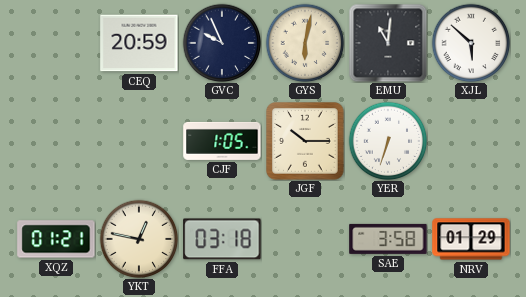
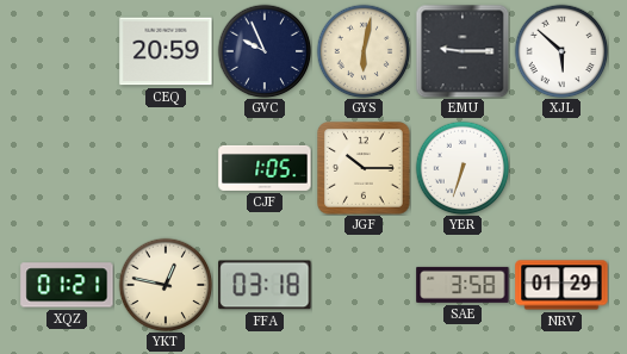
EMU: 11:01 -> 9:15
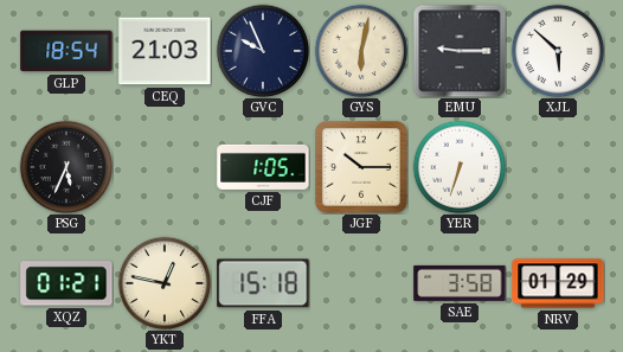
GLP: none -> 18:54
CEQ: 20:59 -> 21:03
PSG: none -> 5:34
FFA: 03:18 -> 15:18
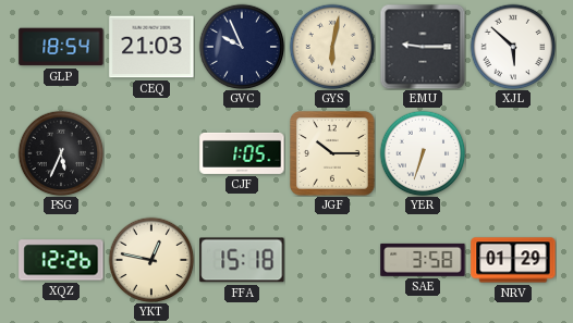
XQZ: 01:21 -> 12:26
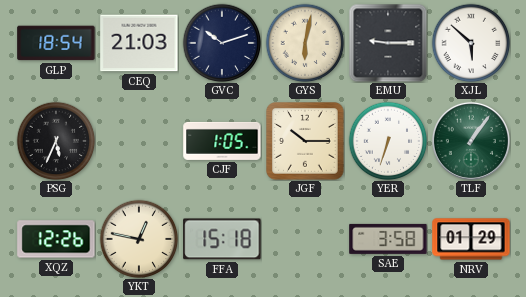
GVC: 9:56 -> 10:12
TLF: none -> 1:06
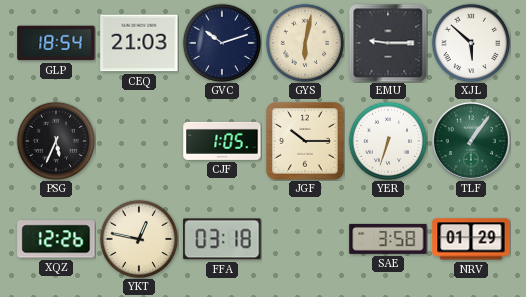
FFA: 15:18 -> 03:18
